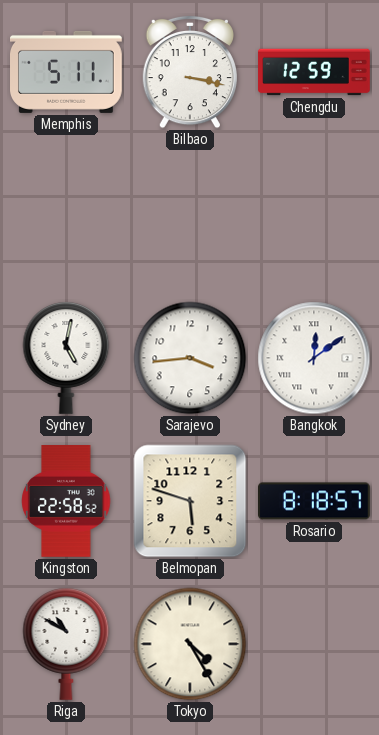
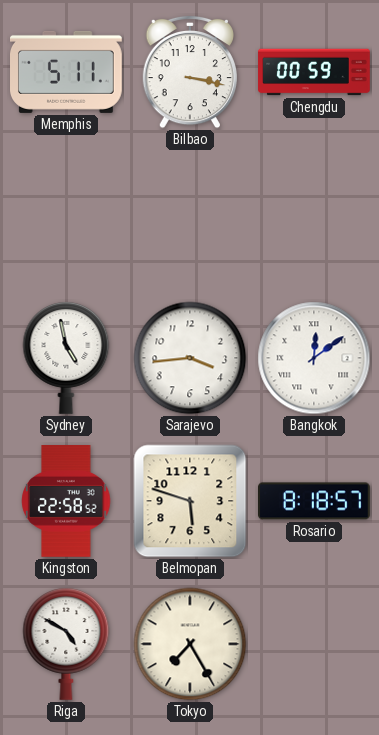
Chengdu: 12:59 -> 00:59
Sydney: 5:02 -> 4:58
Riga: 10:50 -> 4:50
Tokyo: 4:25 -> 7:25
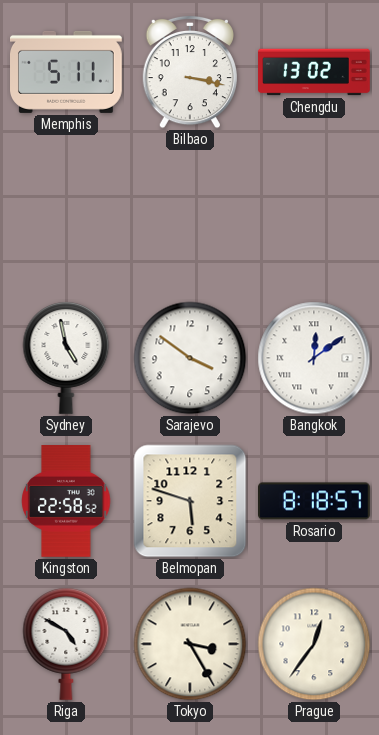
Chengdu: 00:59 -> 13:02
Sarajevo: 3:44 -> 3:51
Tokyo: 7:25 -> 3:25
Prague: none -> 12:36
